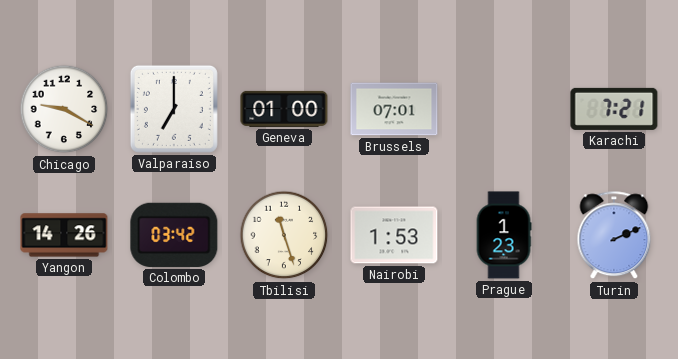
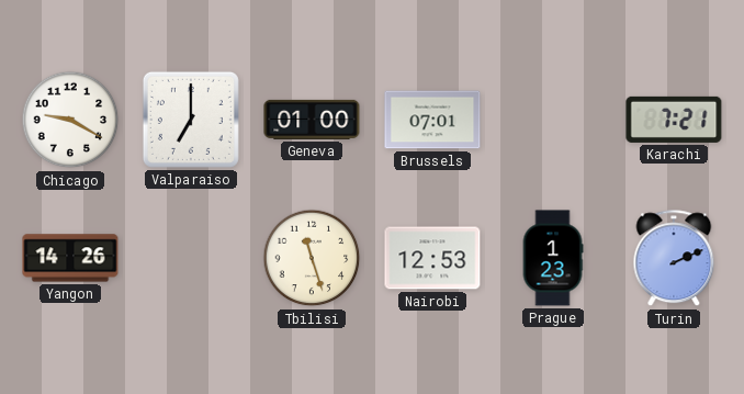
Colombo: 03:42 -> none
Nairobi: 1:53 -> 12:53
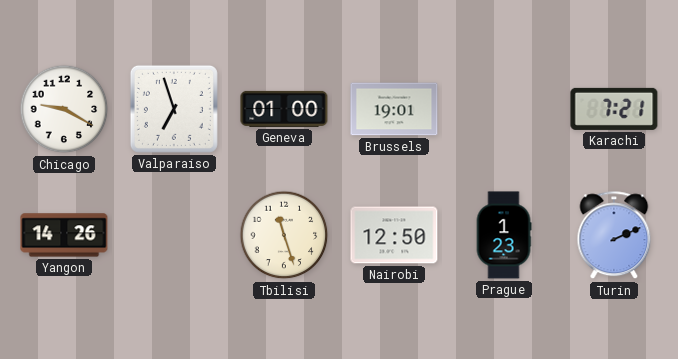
Valparaiso: 7:00 -> 6:57
Brussels: 07:01 -> 19:01
Nairobi: 12:53 -> 12:50
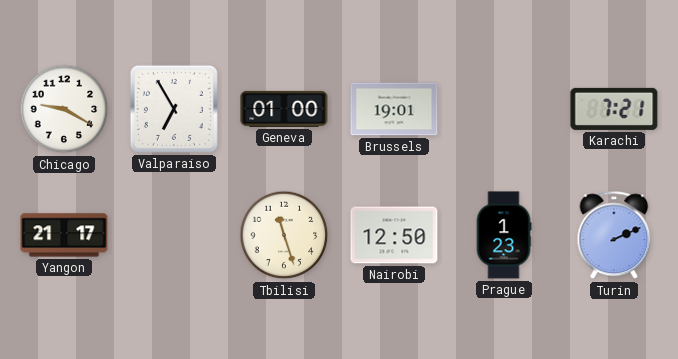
Valparaiso: 6:57 -> 6:55
Yangon: 14:26 -> 21:17
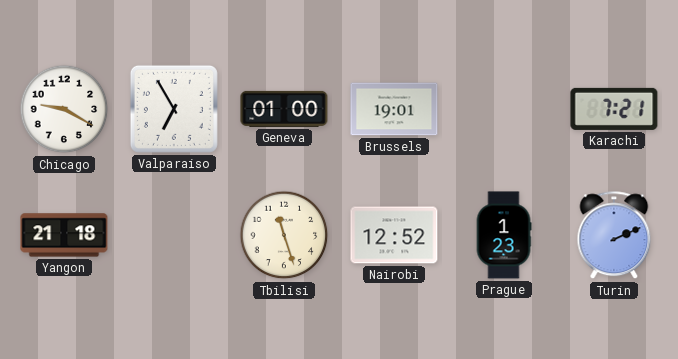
Yangon: 21:17 -> 21:18
Nairobi: 12:50 -> 12:52
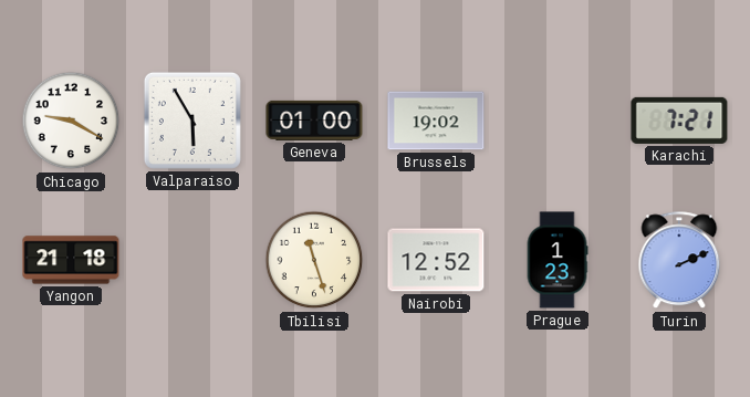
Valparaiso: 6:55 -> 5:55
Brussels: 19:01 -> 19:02
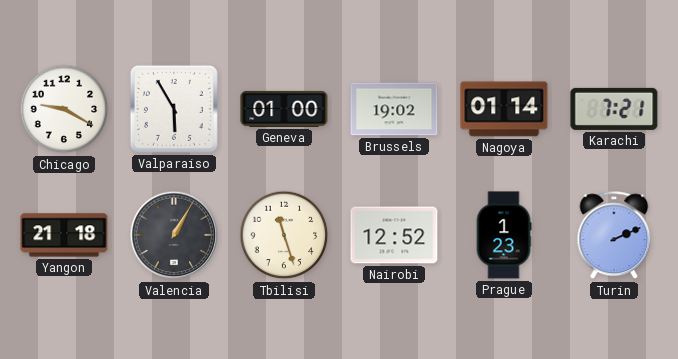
Nagoya: none -> 01:14
Valencia: none -> 1:05
